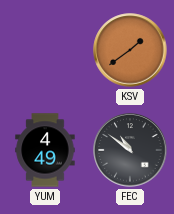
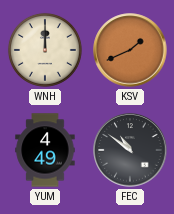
WNH: none -> 12:00
KSV: 1:39 -> 1:41
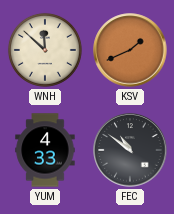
WNH: 12:00 -> 11:52
YUM: 4:49 -> 4:33
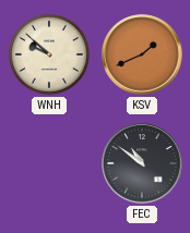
WNH: 11:52 -> 9:52
YUM: 4:33 -> none
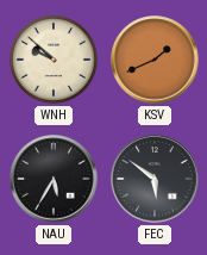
NAU: none -> 5:35
FEC: 10:51 -> 5:51
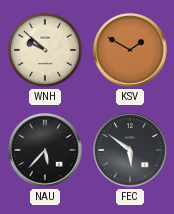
KSV: 1:41 -> 1:50
NAU: 5:35 -> 5:37
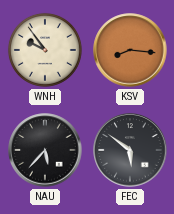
WNH: 9:52 -> 9:54
KSV: 1:50 -> 8:16
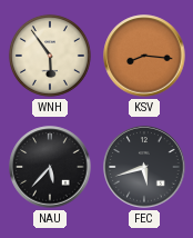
WNH: 9:54 -> 5:54
FEC: 5:51 -> 5:42
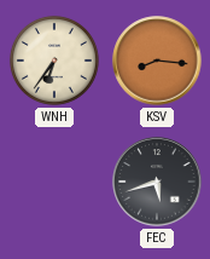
WNH: 5:54 -> 6:36
NAU: 5:37 -> none
